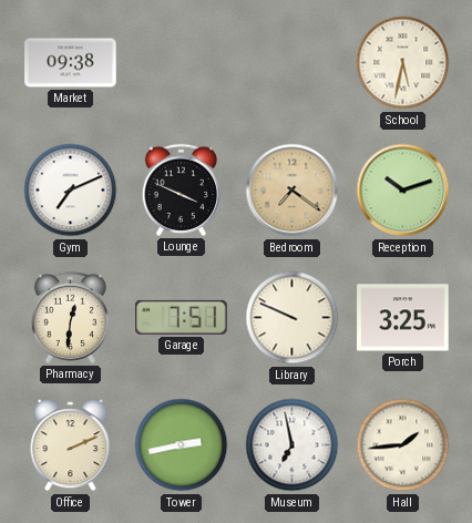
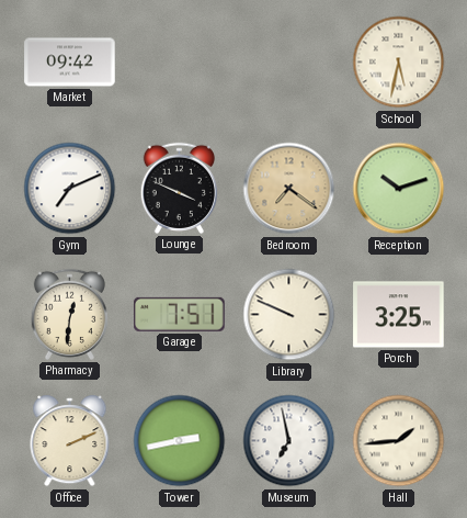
Market: 09:38 -> 09:42
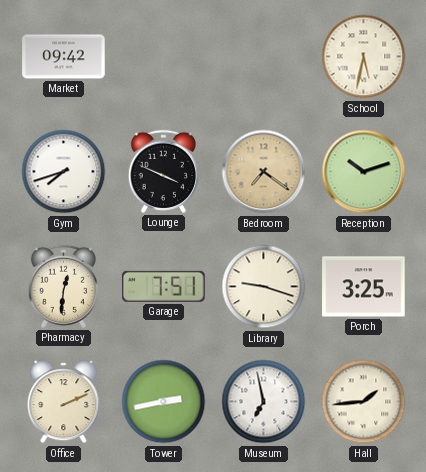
Gym: 7:11 -> 7:42
Library: 9:49 -> 9:18
